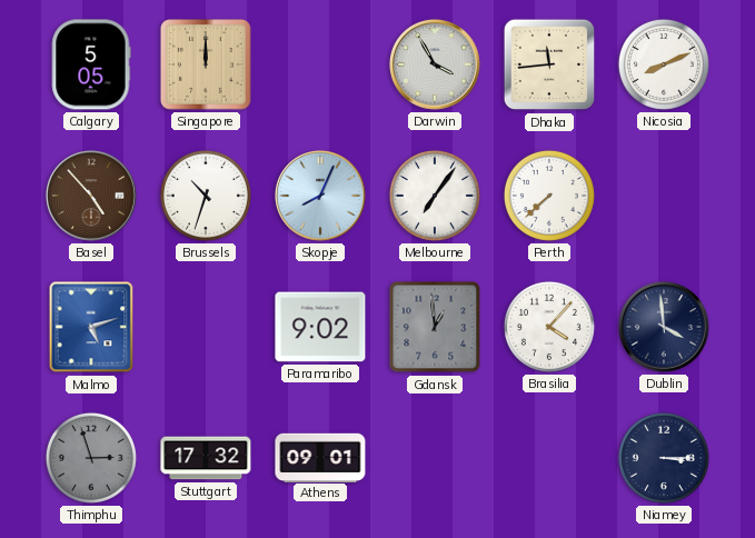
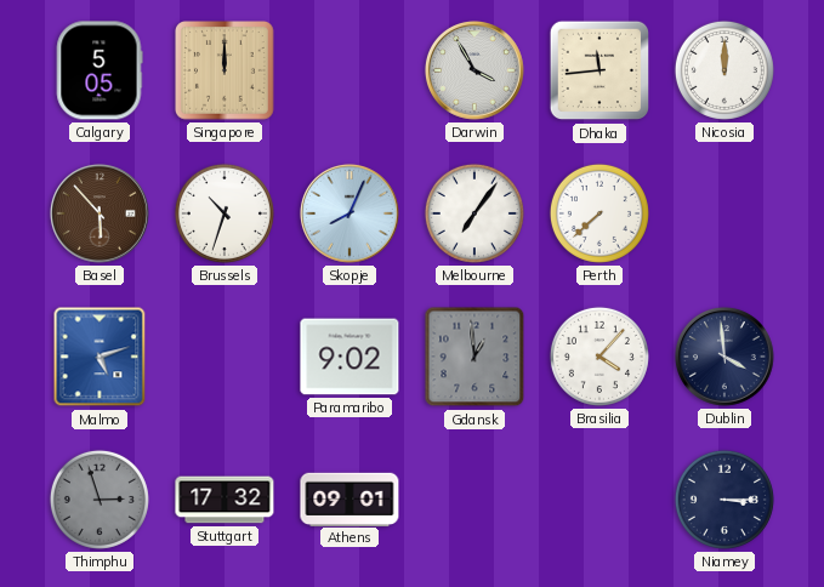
Nicosia: 8:11 -> 12:00
Basel: 4:53 -> 5:53
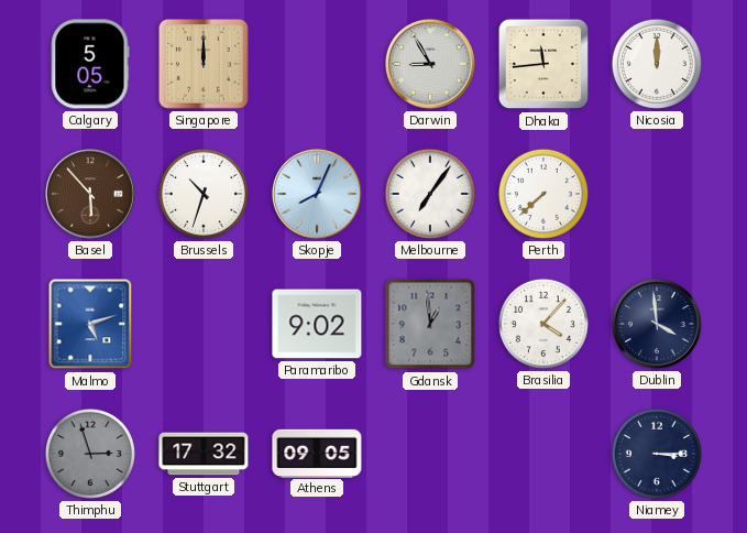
Darwin: 3:55 -> 8:55
Athens: 09:01 -> 09:05
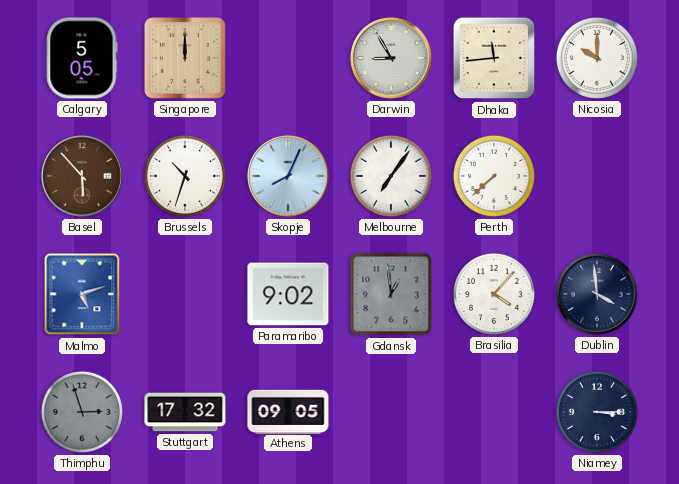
Nicosia: 12:00 -> 10:00
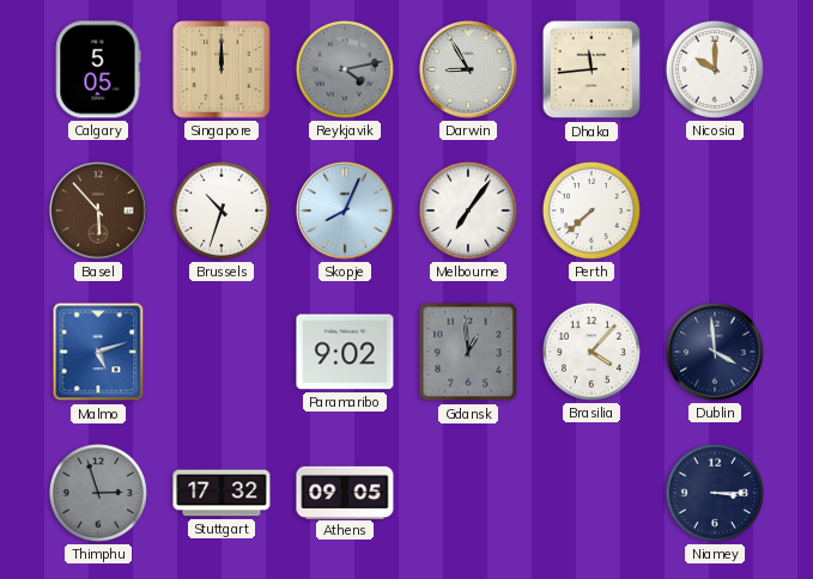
Reykjavik: none -> 4:13
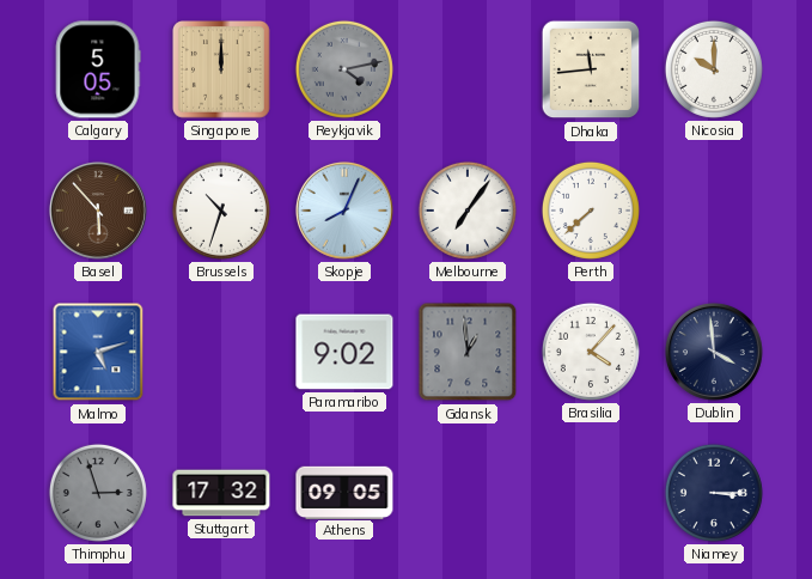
Darwin: 8:55 -> none
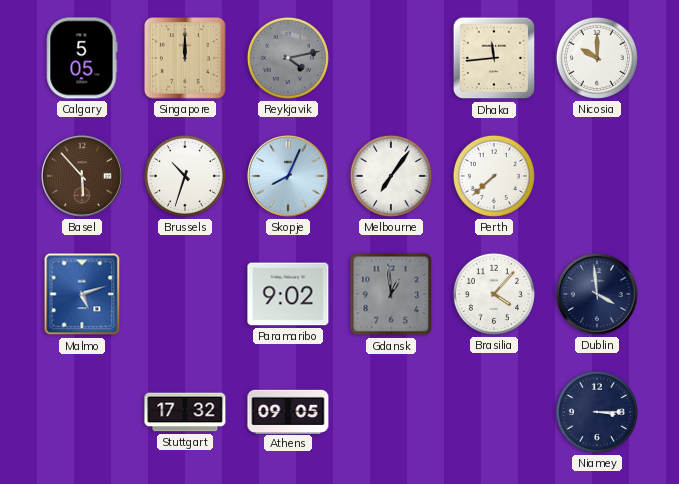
Thimphu: 2:57 -> none
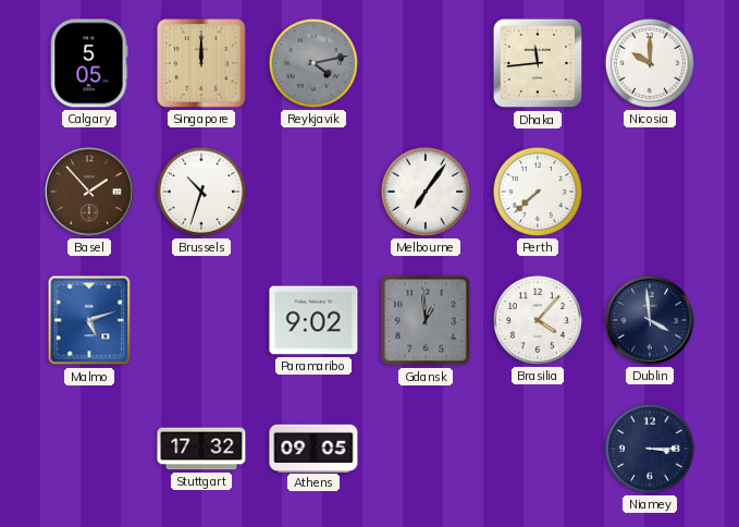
Basel: 5:53 -> 1:53
Skopje: 8:04 -> none
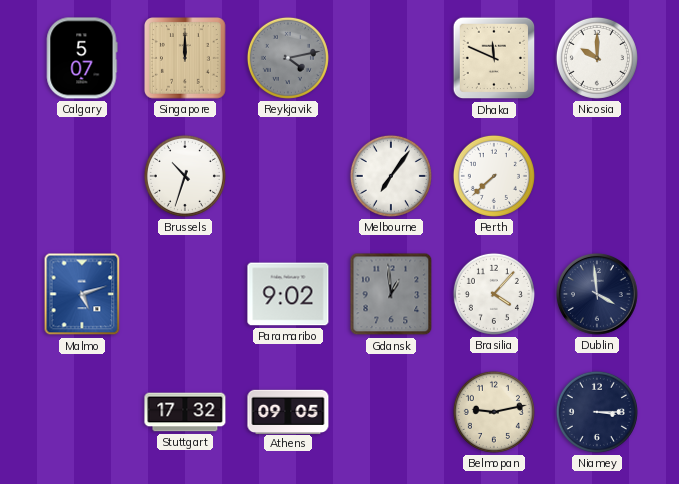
Calgary: 5:05 -> 5:07
Dhaka: 11:44 -> 11:49
Basel: 1:53 -> none
Belmopan: none -> 9:13
